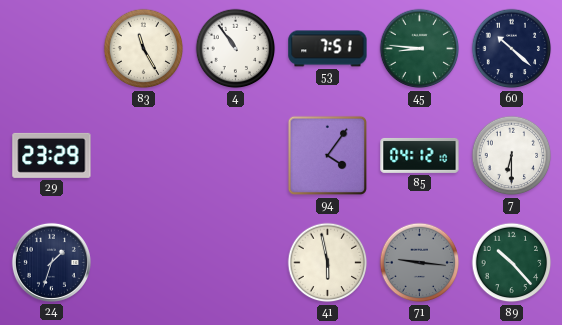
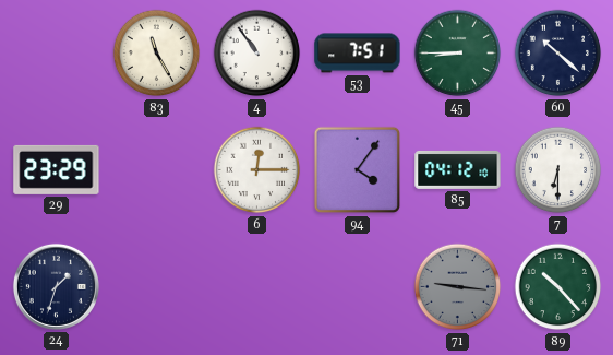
45: 8:46 -> 8:45
6: none -> 12:15
41: 5:58 -> none
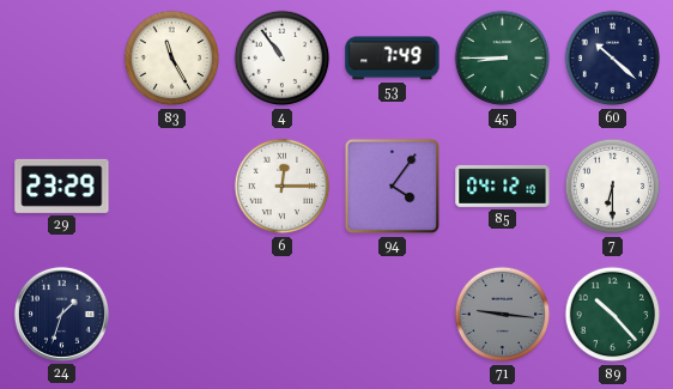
53: 7:51 -> 7:49
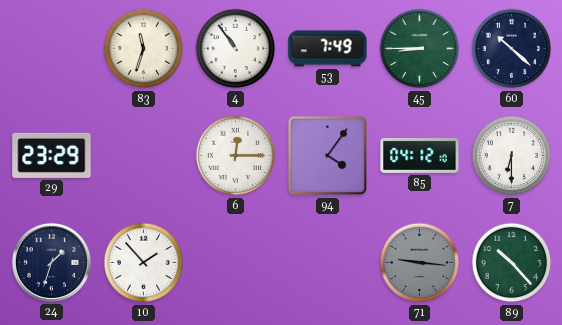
83: 11:25 -> 11:33
10: none -> 1:53
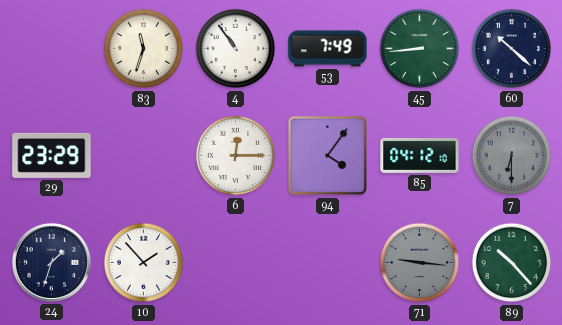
45: 8:45 -> 8:44
7 dial: white -> grey
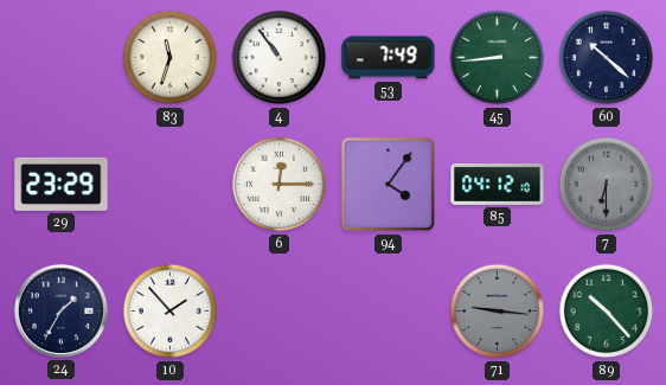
24: 1:33 -> 1:35
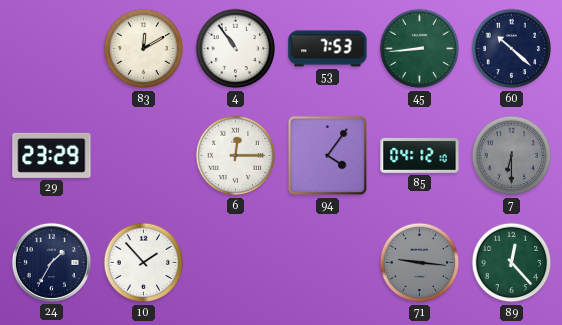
83: 11:33 -> 12:10
53: 7:49 -> 7:53
89: 10:23 -> 12:23
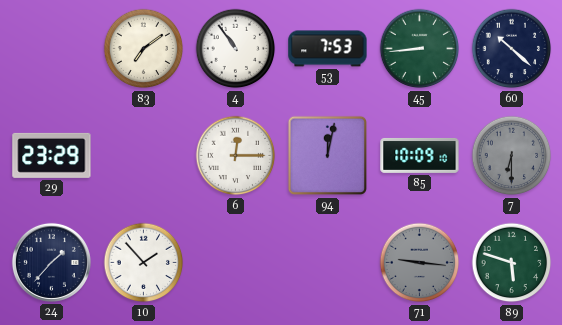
83: 12:10 -> 7:09
94: 4:06 -> 12:02
85: 04:12 -> 10:09
24: 1:35 -> 1:37
89: 12:23 -> 5:48
